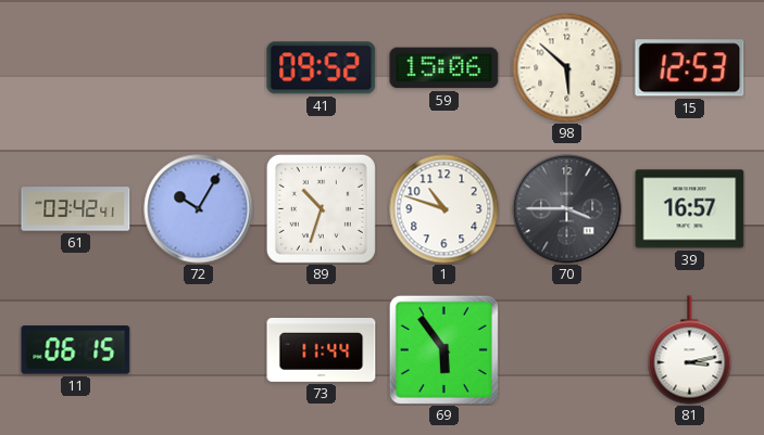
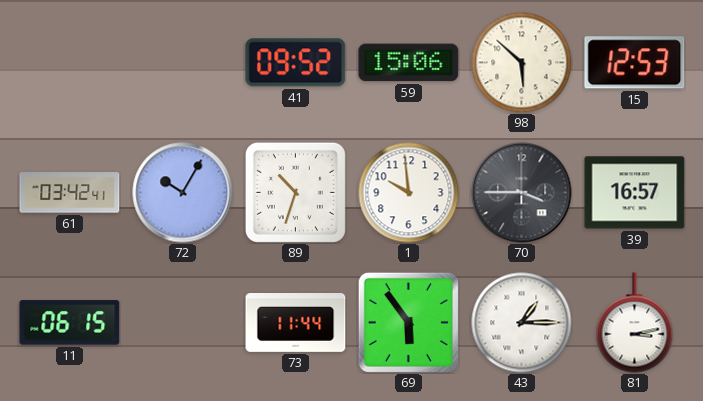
1: 10:48 -> 9:59
43: none -> 1:15
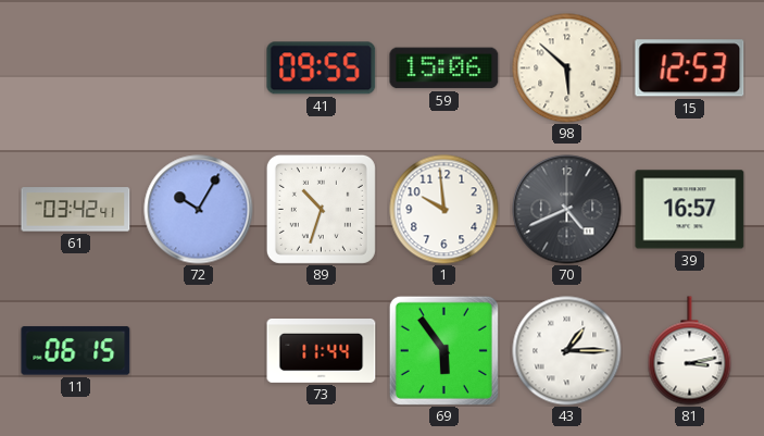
41: 09:52 -> 09:55
70: 3:45 -> 4:41
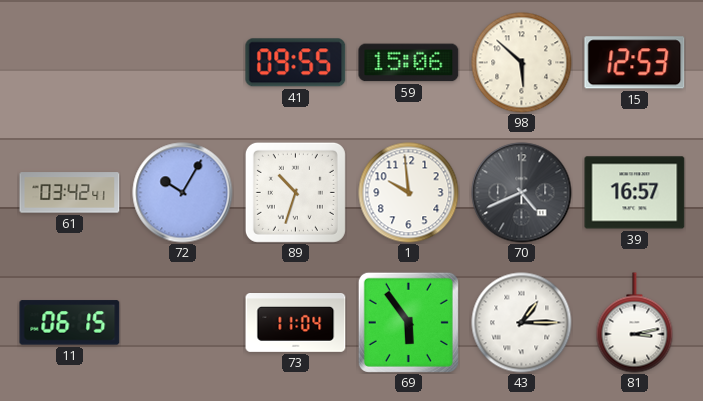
73: 11:44 -> 11:04
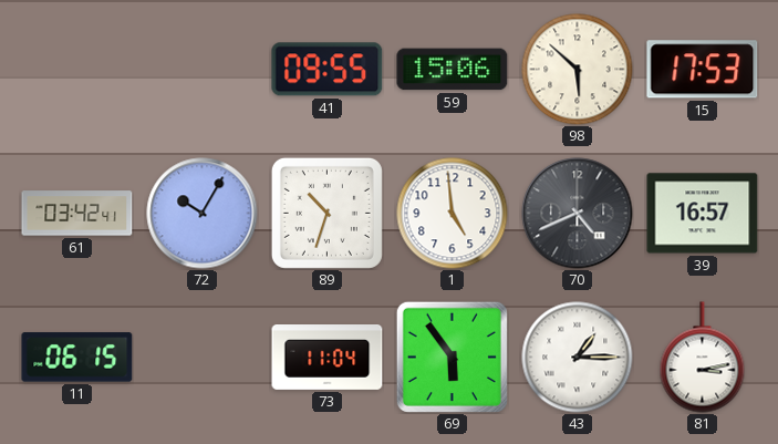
15: 12:53 -> 17:53
1: 9:59 -> 4:59
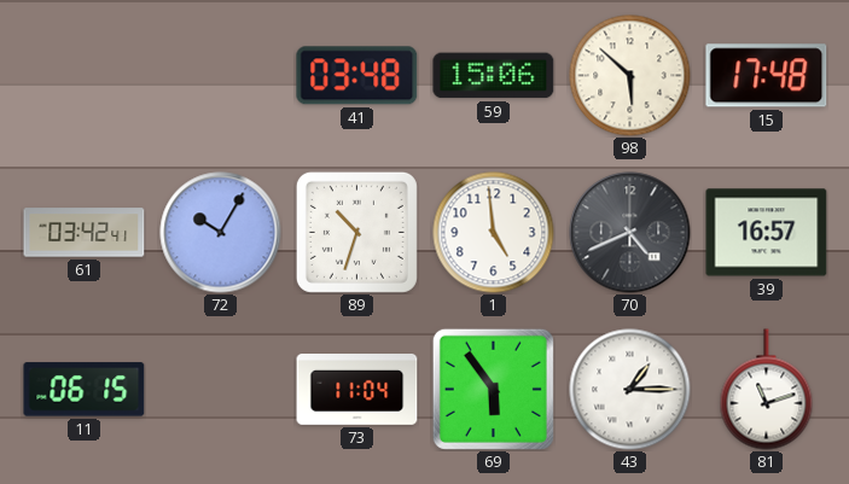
41: 09:55 -> 03:48
15: 17:53 -> 17:48
81: 3:13 -> 11:12
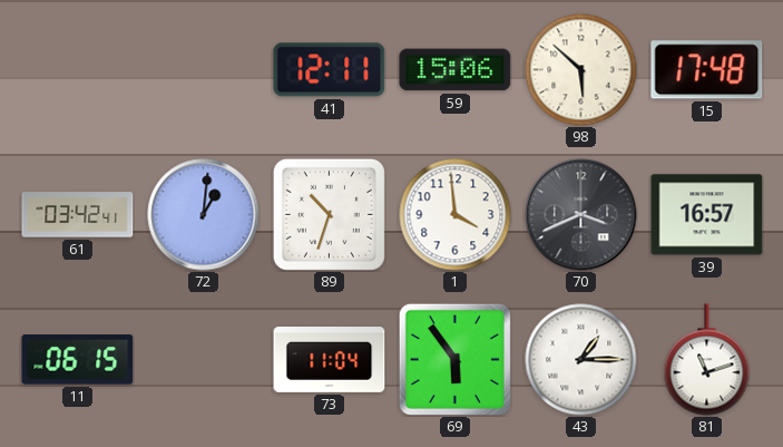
41: 03:48 -> 12:11
72: 10:05 -> 1:01
1: 4:59 -> 3:59
70: 4:41 -> 3:41
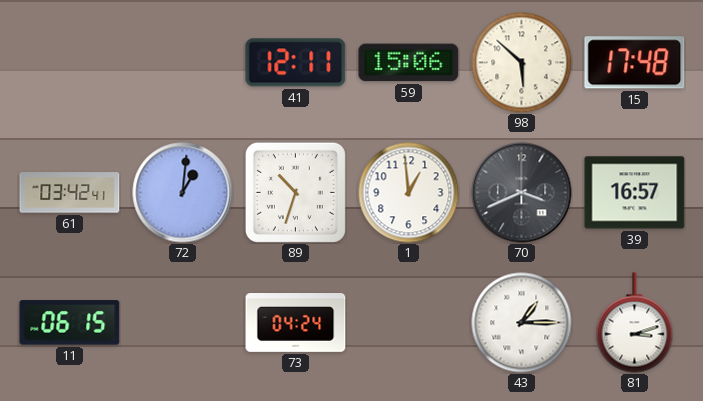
1: 3:59 -> 12:59
73: 11:04 -> 04:24
69: 5:54 -> none
81: 11:12 -> 3:12
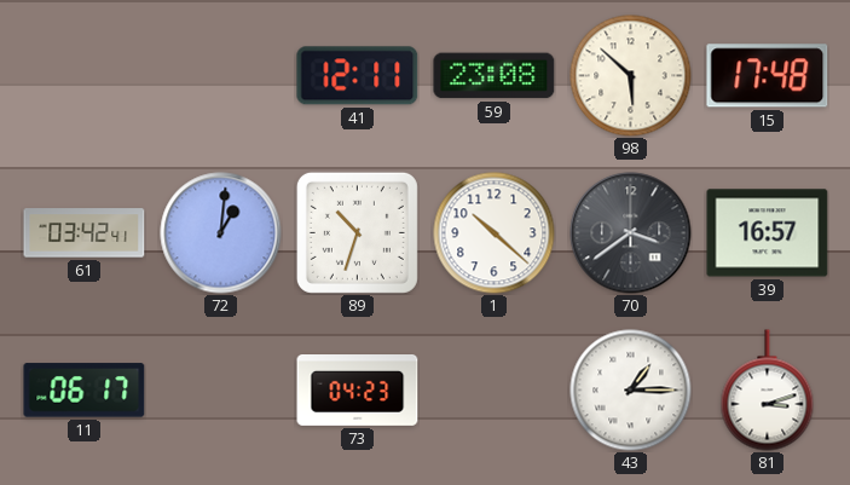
59: 15:06 -> 23:08
1: 12:59 -> 10:22
70: 3:41 -> 3:39
11: 06:15 -> 06:17
73: 04:24 -> 04:23
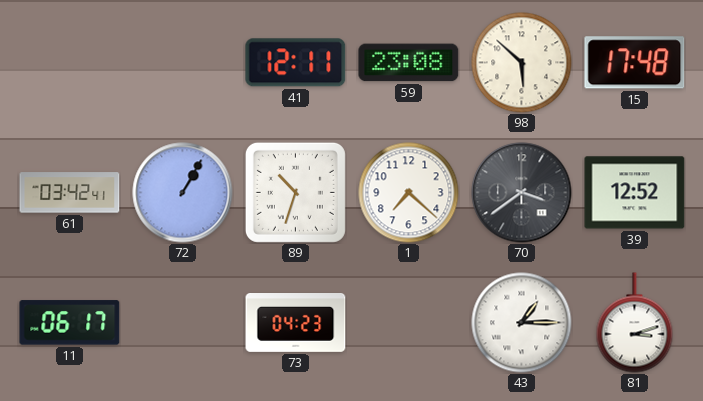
72: 1:01 -> 1:05
1: 10:22 -> 7:22
39: 16:57 -> 12:52
